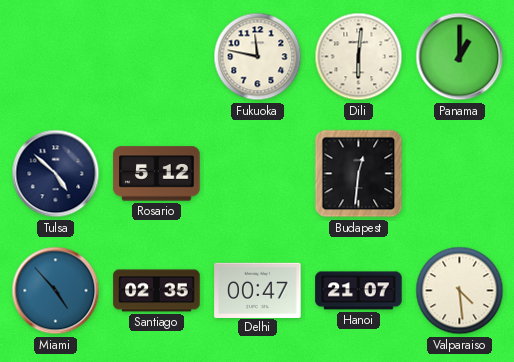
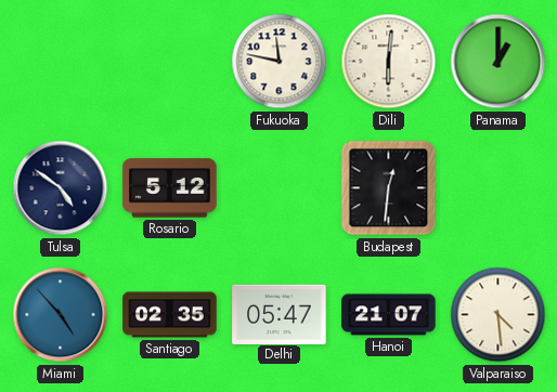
Tulsa: 4:52 -> 4:51
Delhi: 00:47 -> 05:47
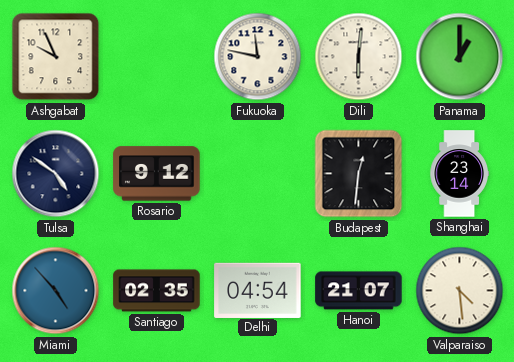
Ashgabat: none -> 9:56
Rosario: 5:12 -> 9:12
Shanghai: none -> 23:14
Delhi: 05:47 -> 04:54
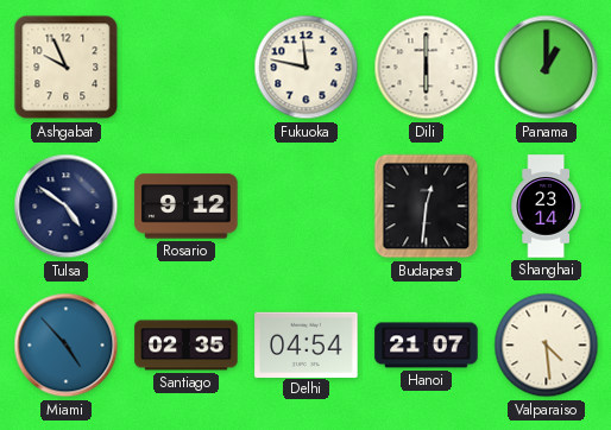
Dili: 6:01 -> 6:00
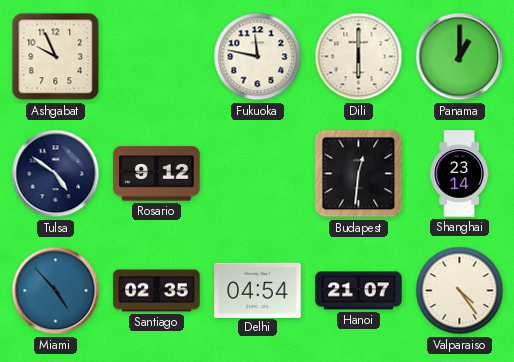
Valparaiso: 4:29 -> 4:24
